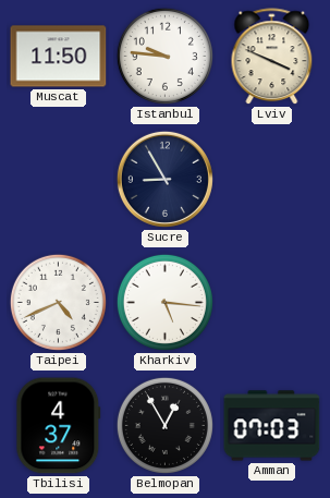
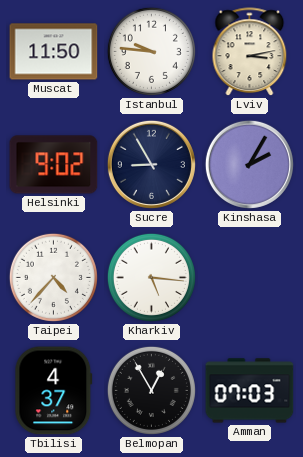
Lviv: 3:49 -> 3:13
Helsinki: none -> 9:02
Kinshasa: none -> 2:05
Taipei: 4:41 -> 4:37
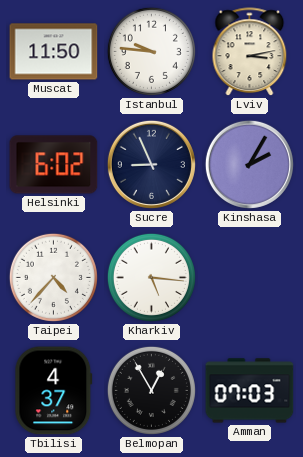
Helsinki: 9:02 -> 6:02
Sucre: 8:55 -> 8:56
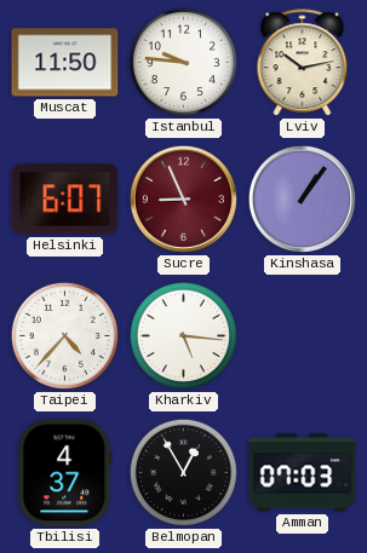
Lviv: 3:13 -> 10:13
Helsinki: 6:02 -> 6:07
Sucre dial: navy -> burgundy
Kinshasa: 2:05 -> 1:06
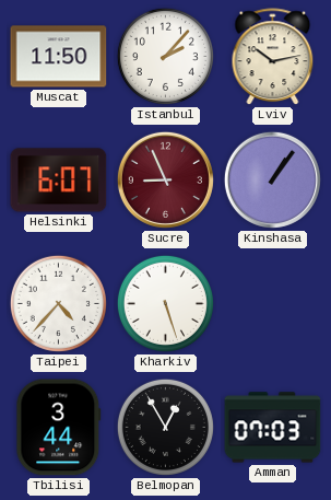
Istanbul: 9:46 -> 2:07
Kharkiv: 5:16 -> 5:27
Tbilisi: 4:37 -> 3:44
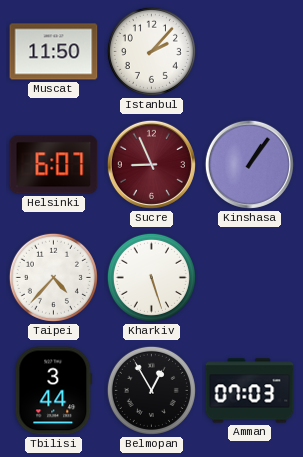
Lviv: 10:13 -> none
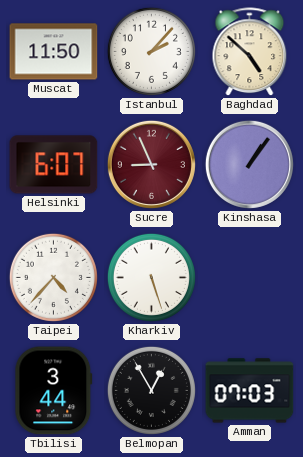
Baghdad: none -> 4:52
